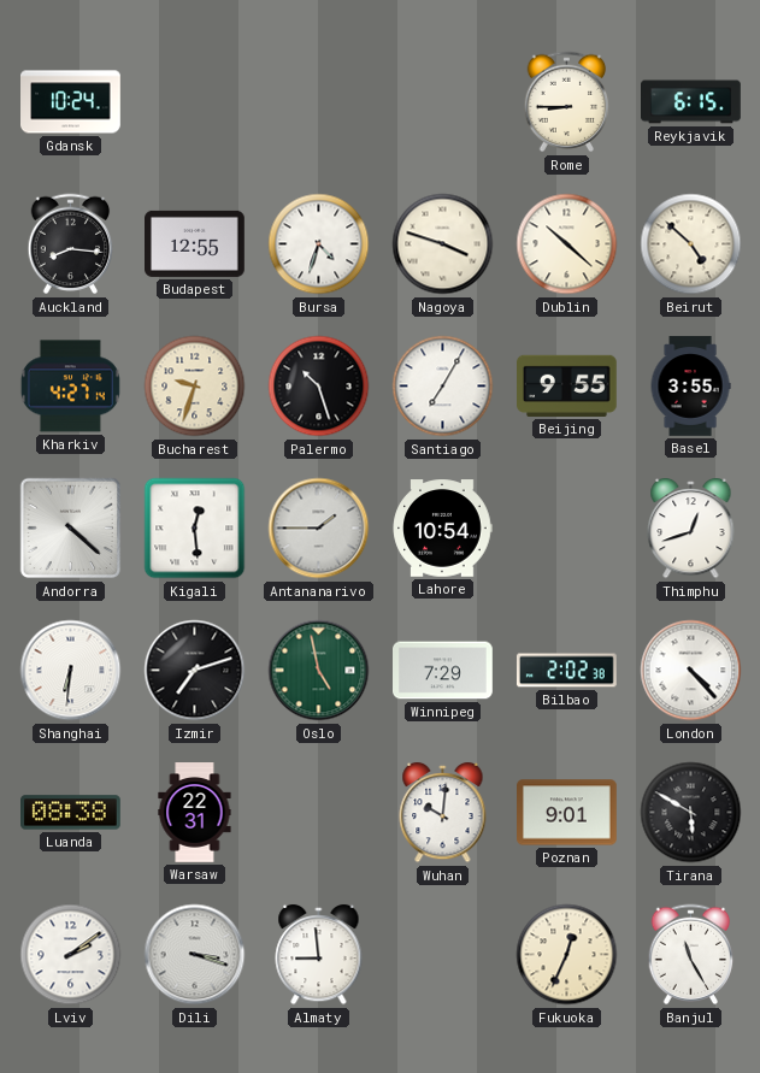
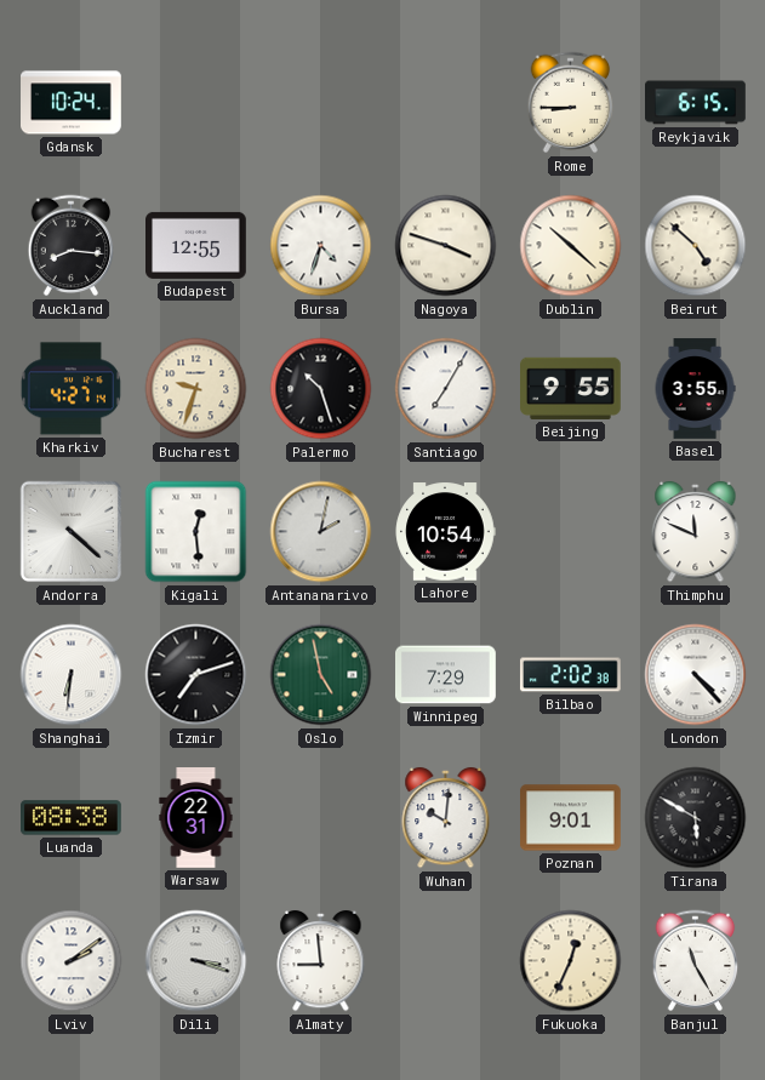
Antananarivo: 1:45 -> 2:02
Thimphu: 12:42 -> 11:49
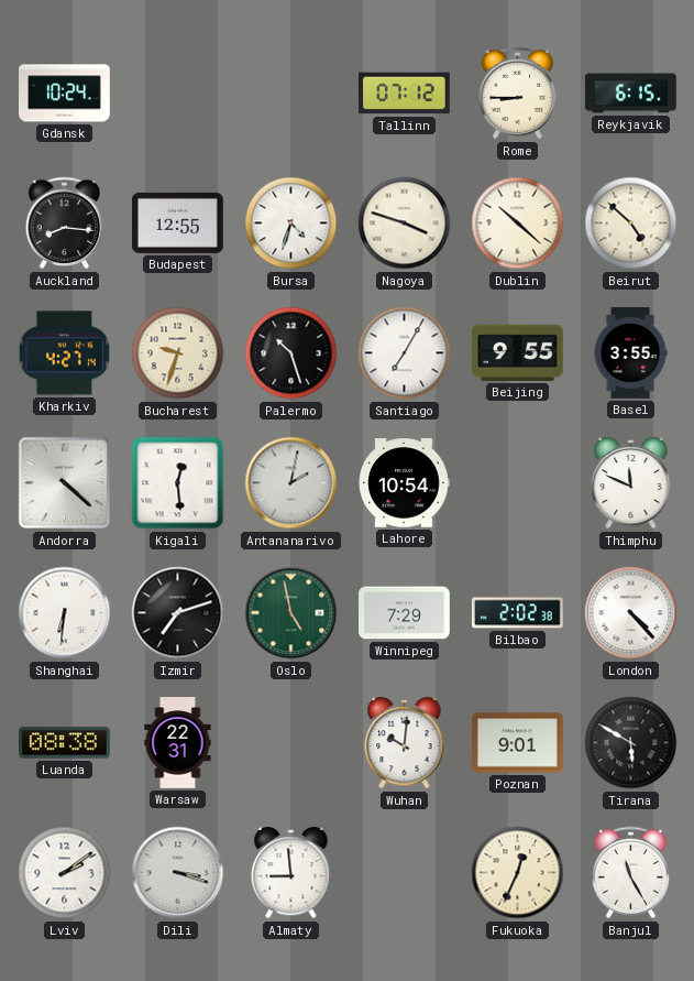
Tallinn: none -> 07:12
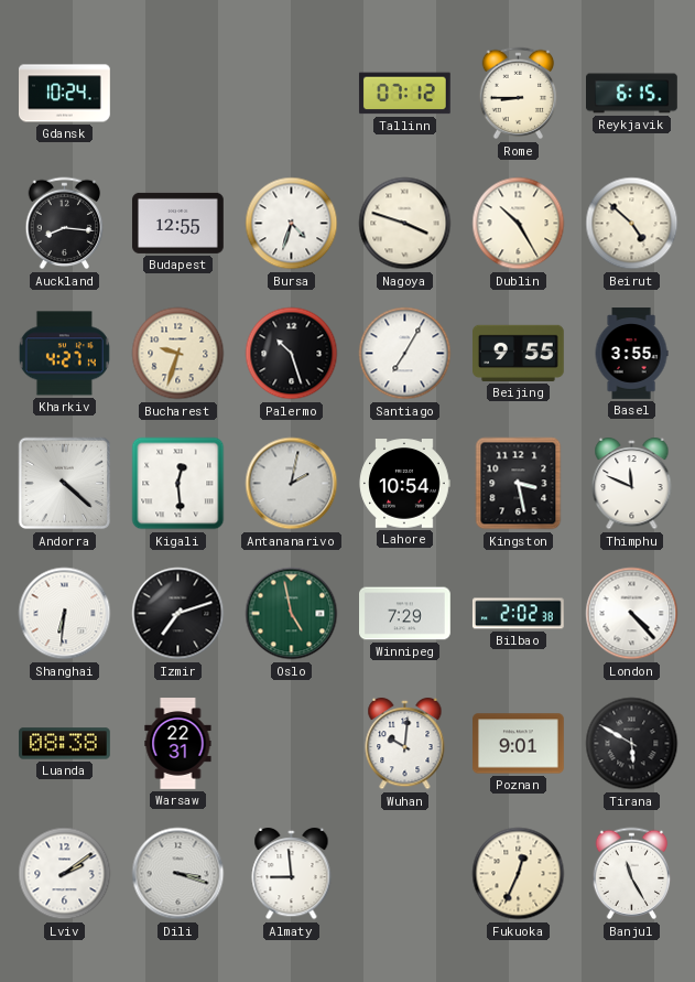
Dublin: 10:22 -> 10:25
Kingston: none -> 3:28
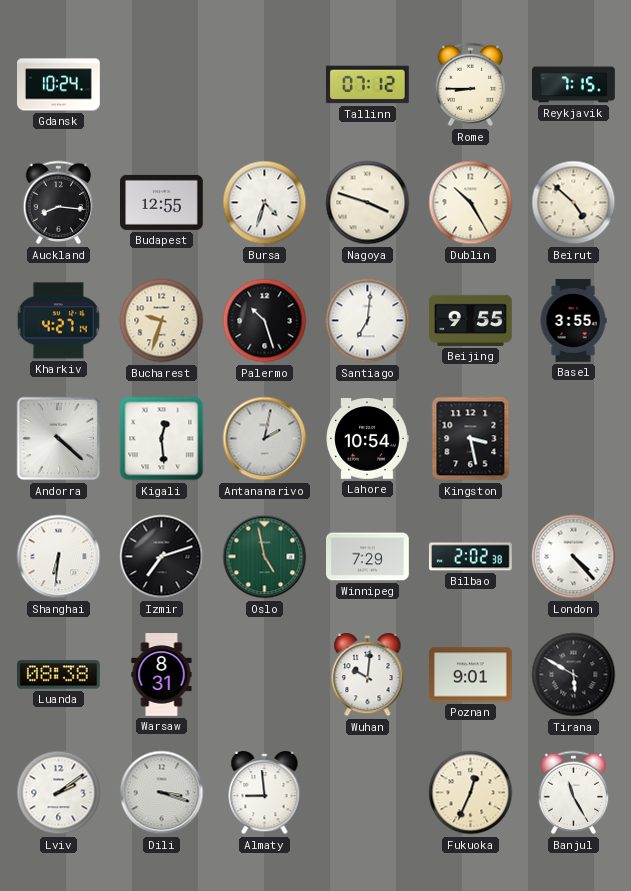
Reykjavik: 6:15 -> 7:15
Santiago: 7:05 -> 7:01
Thimphu: 11:49 -> none
Warsaw: 22:31 -> 8:31
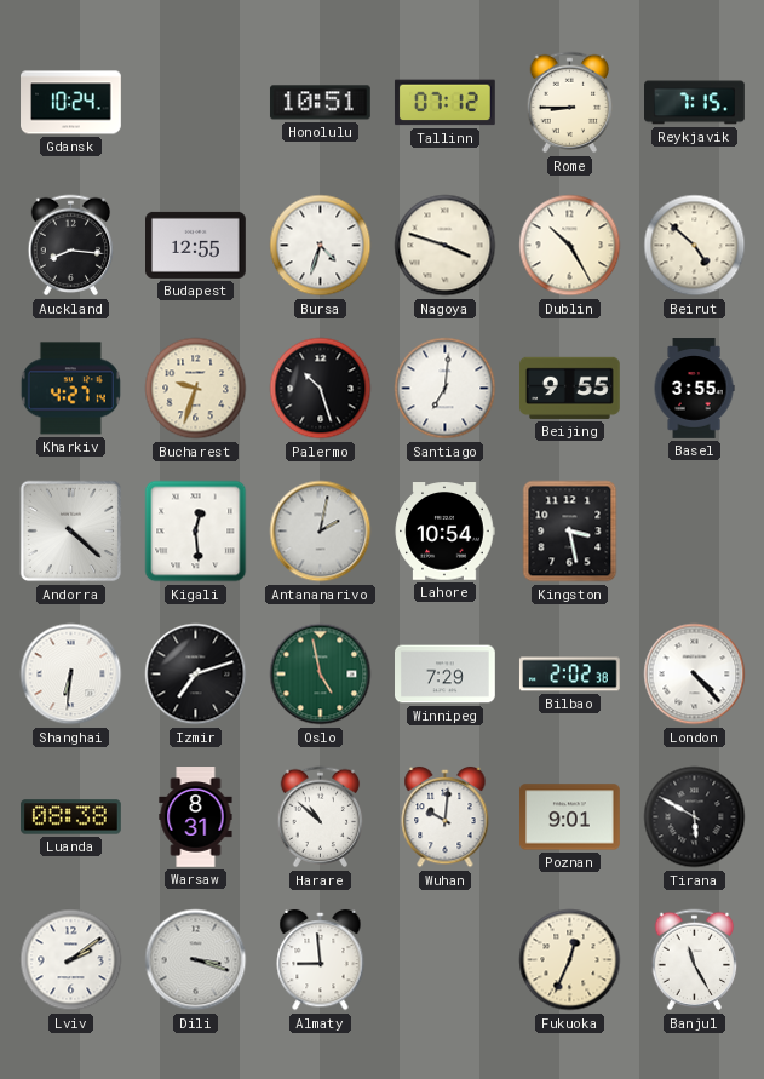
Honolulu: none -> 10:51
Harare: none -> 10:52
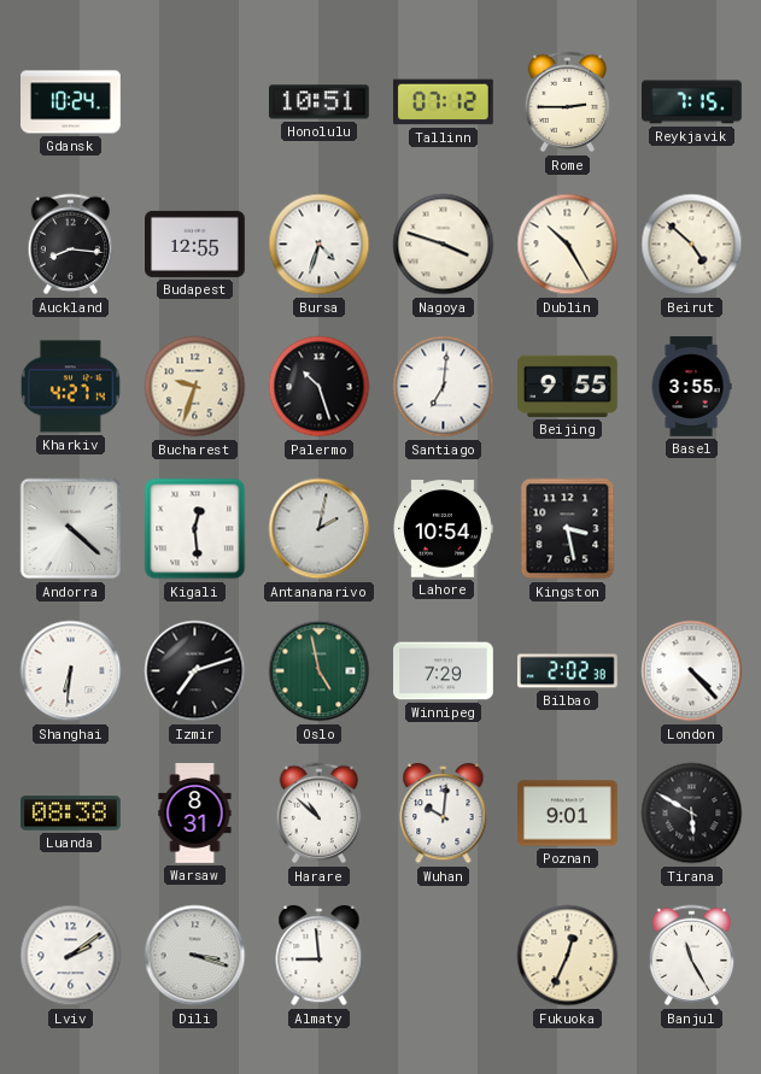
Rome: 8:45 -> 2:45
